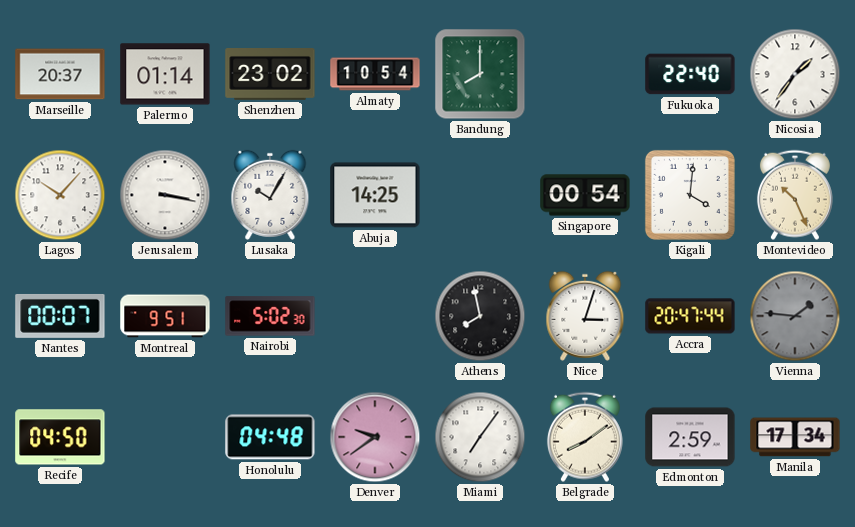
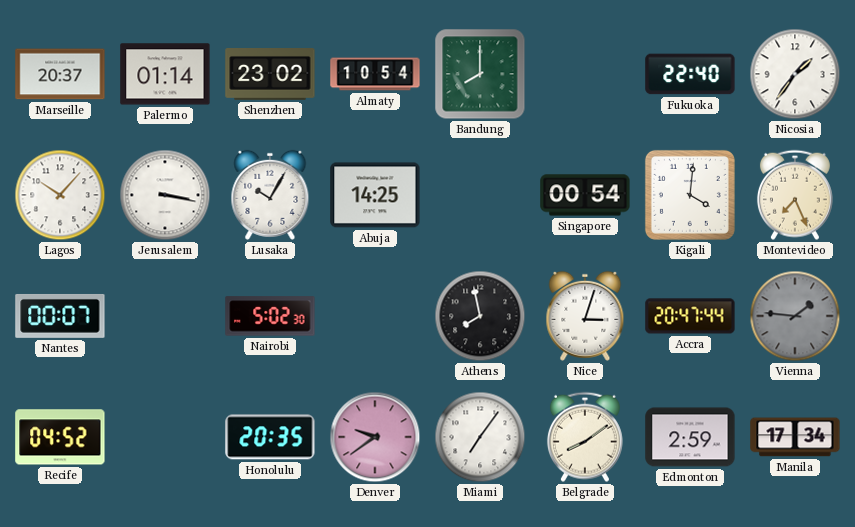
Montevideo: 10:26 -> 7:26
Montreal: 9:51 -> none
Recife: 04:50 -> 04:52
Honolulu: 04:48 -> 20:35
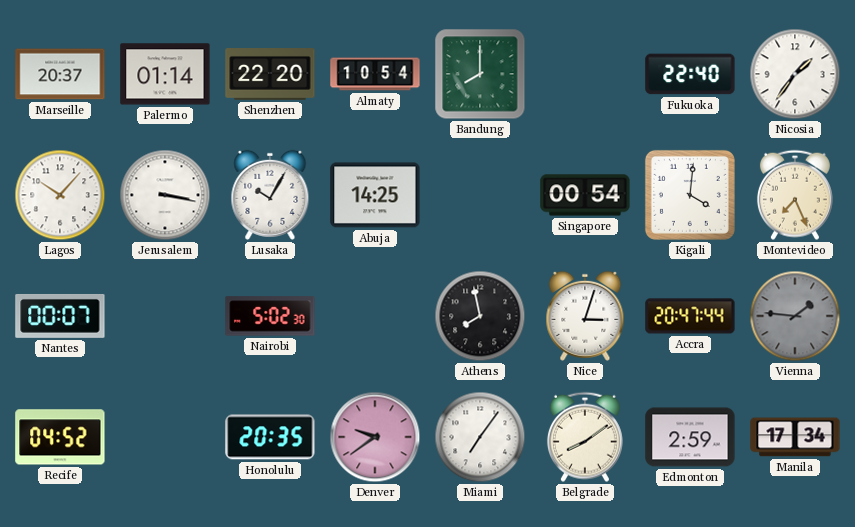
Shenzhen: 23:02 -> 22:20
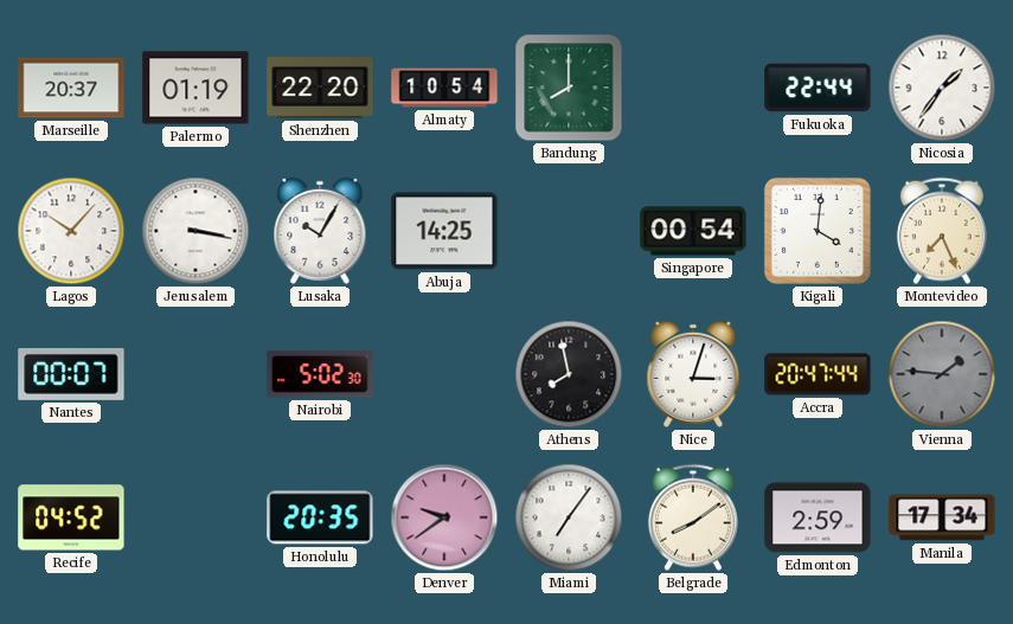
Palermo: 01:14 -> 01:19
Fukuoka: 22:40 -> 22:44
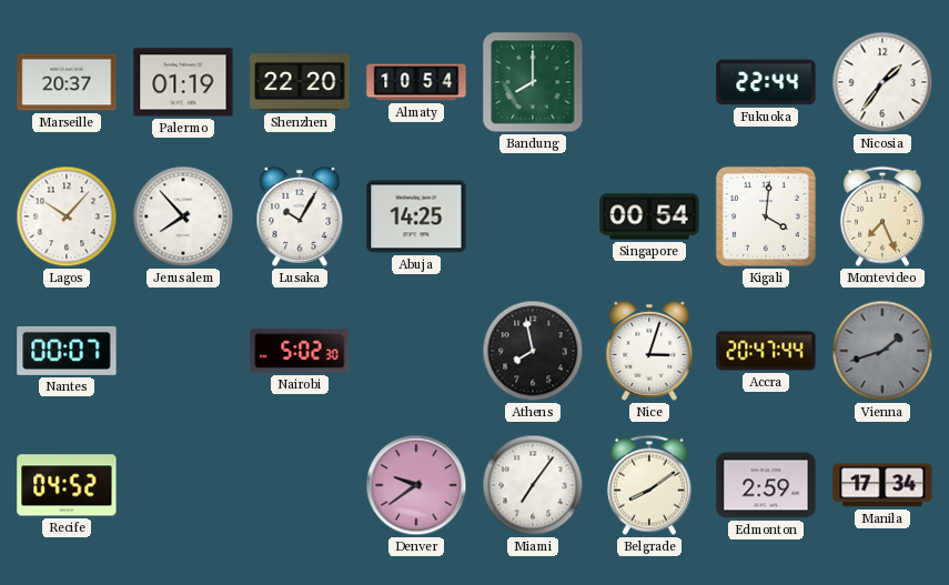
Jerusalem: 3:17 -> 7:53
Vienna: 1:46 -> 1:42
Honolulu: 20:35 -> none
